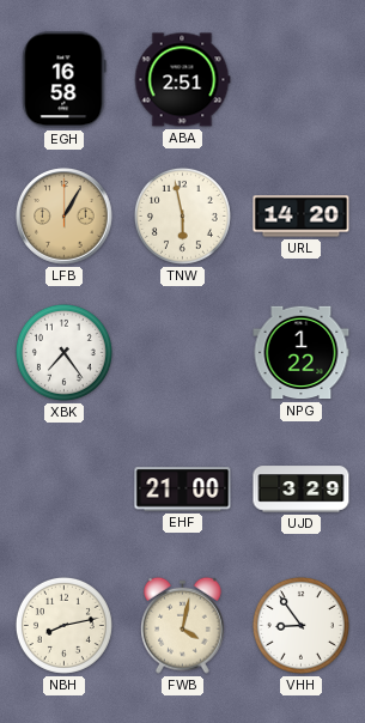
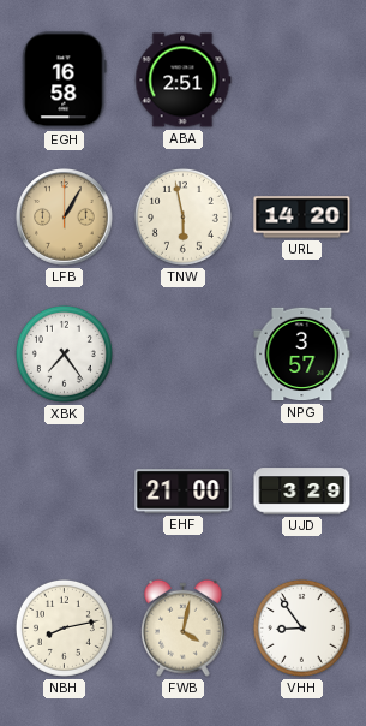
NPG: 1:22 -> 3:57
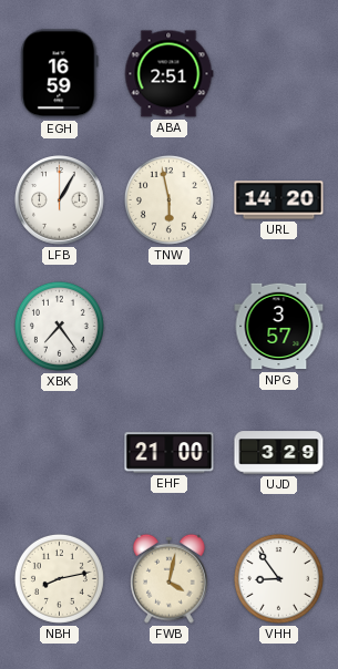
EGH: 16:58 -> 16:59
LFB dial: champagne -> white
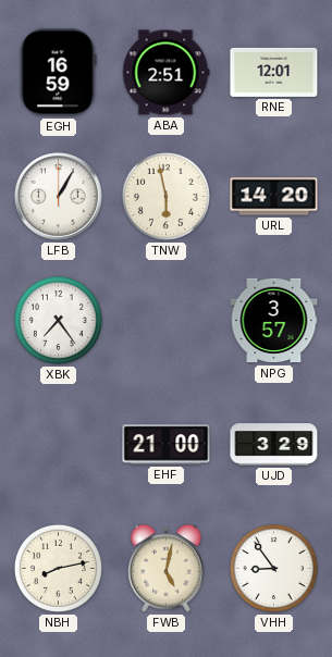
RNE: none -> 12:01
FWB: 4:02 -> 5:02
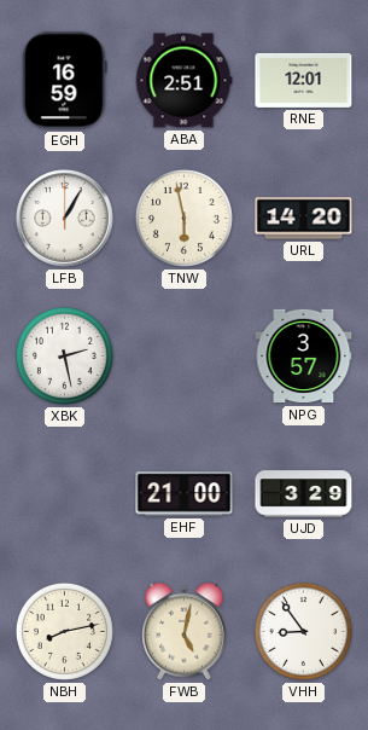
XBK: 7:24 -> 2:28
